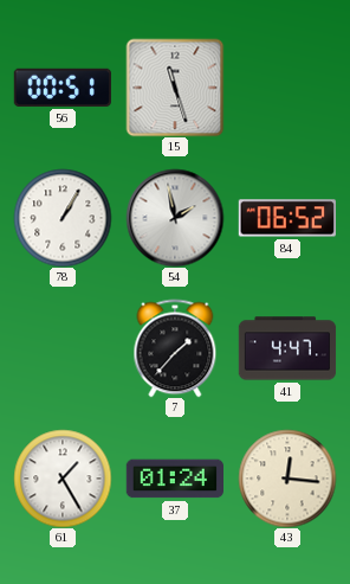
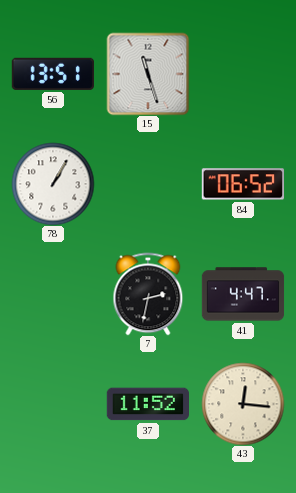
56: 00:51 -> 13:51
54: 1:58 -> none
7: 1:37 -> 2:32
61: 1:25 -> none
37: 01:24 -> 11:52
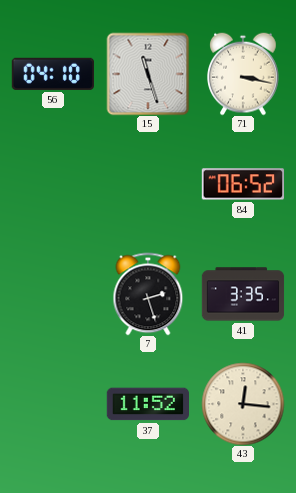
56: 13:51 -> 04:10
71: none -> 3:17
78: 1:05 -> none
7: 2:32 -> 2:27
41: 4:47 -> 3:35
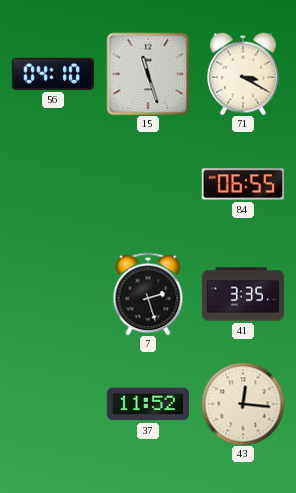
71: 3:17 -> 3:20
84: 06:52 -> 06:55
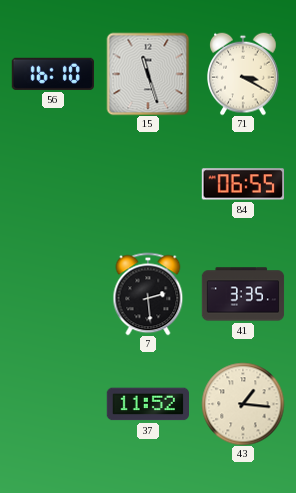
56: 04:10 -> 16:10
7: 2:27 -> 2:29
43: 12:16 -> 1:16
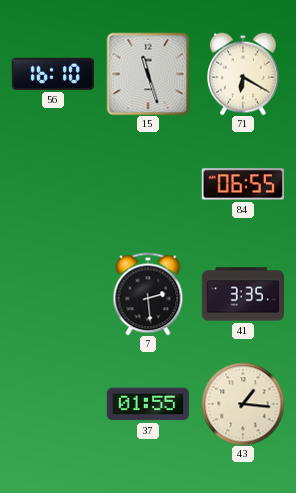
71: 3:20 -> 6:20
37: 11:52 -> 01:55
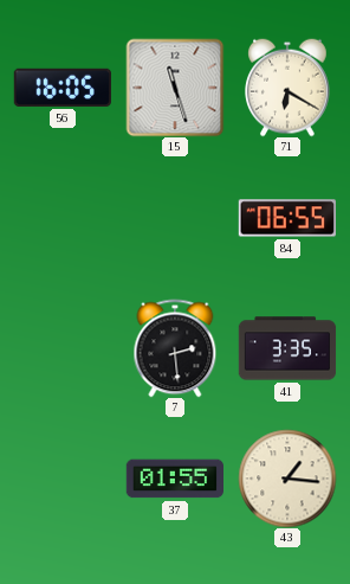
56: 16:10 -> 16:05
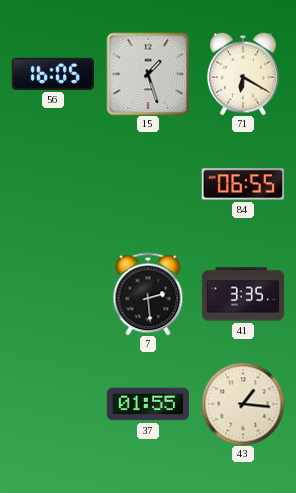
15: 11:27 -> 1:27
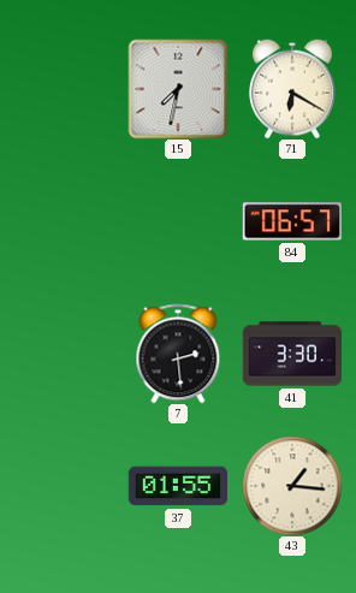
56: 16:05 -> none
15: 1:27 -> 7:32
84: 06:55 -> 06:57
41: 3:35 -> 3:30
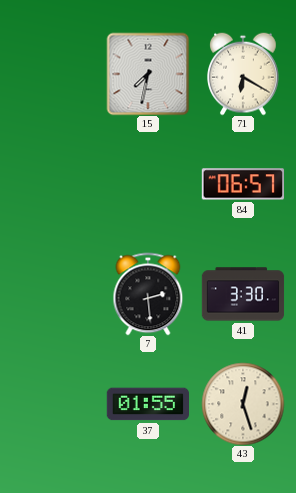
43: 1:16 -> 12:27
